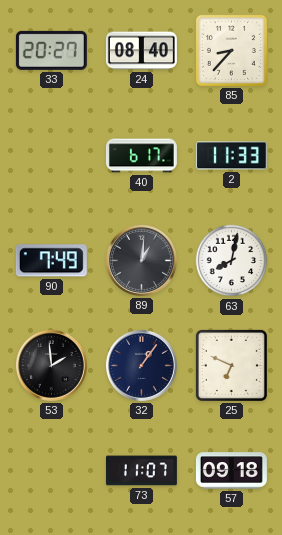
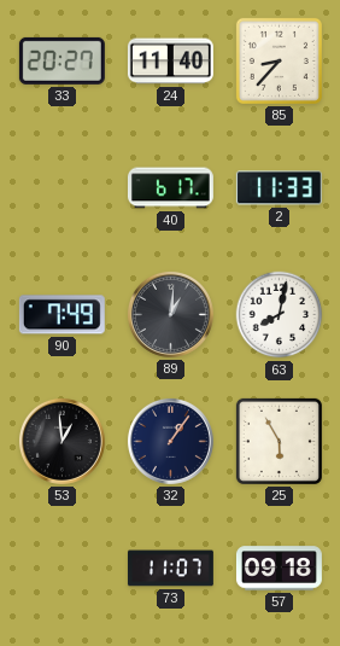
24: 08:40 -> 11:40
53: 1:59 -> 12:59
25: 6:49 -> 5:55
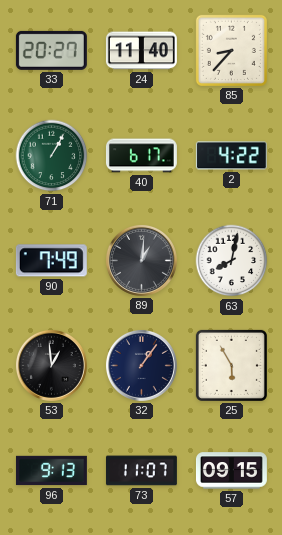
71: none -> 1:05
2: 11:33 -> 4:22
96: none -> 9:13
57: 09:18 -> 09:15
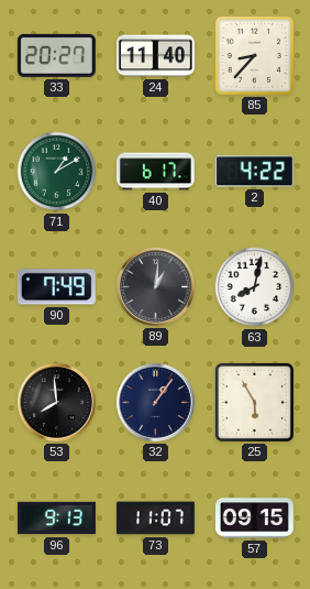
71: 1:05 -> 1:10
53: 12:59 -> 7:59
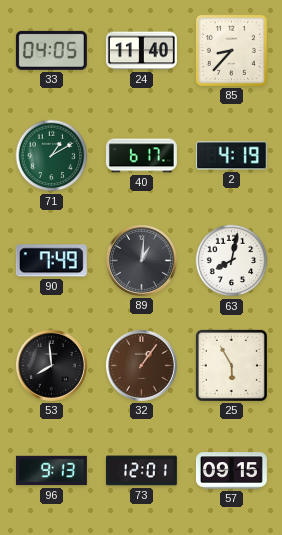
33: 20:27 -> 04:05
2: 4:22 -> 4:19
32 dial: navy -> brown
73: 11:07 -> 12:01
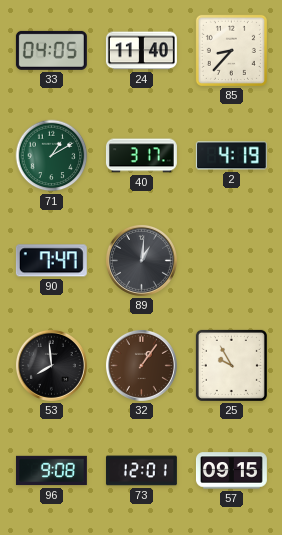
40: 6:17 -> 3:17
90: 7:49 -> 7:47
63: 8:02 -> none
25: 5:55 -> 9:55
96: 9:13 -> 9:08
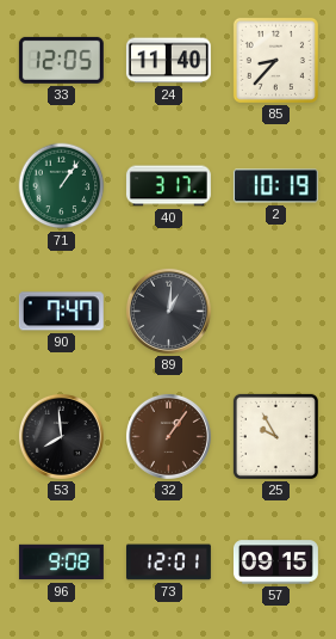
33: 04:05 -> 12:05
71: 1:10 -> 1:06
2: 4:19 -> 10:19
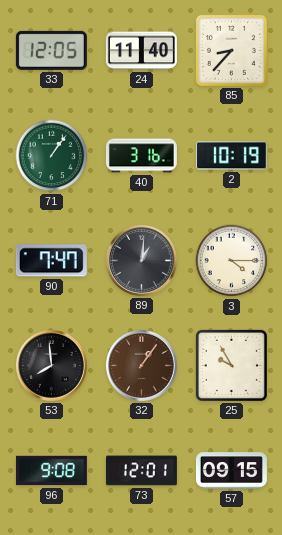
40: 3:17 -> 3:16
3: none -> 4:15
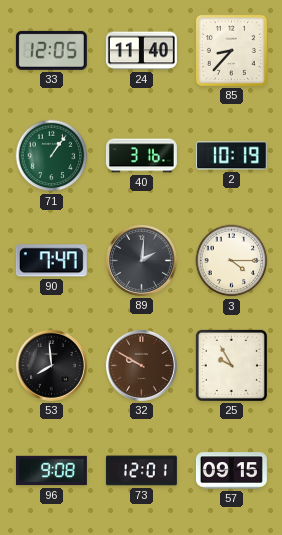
89: 1:01 -> 2:01
32: 1:06 -> 9:50
